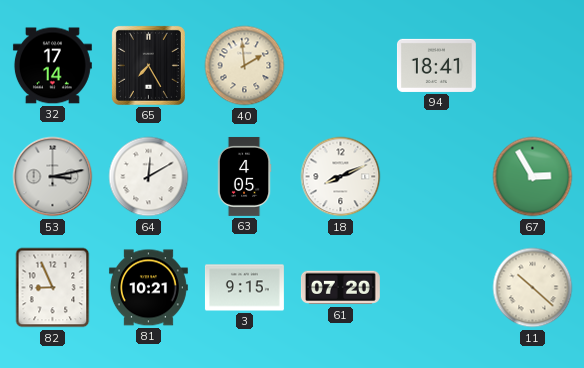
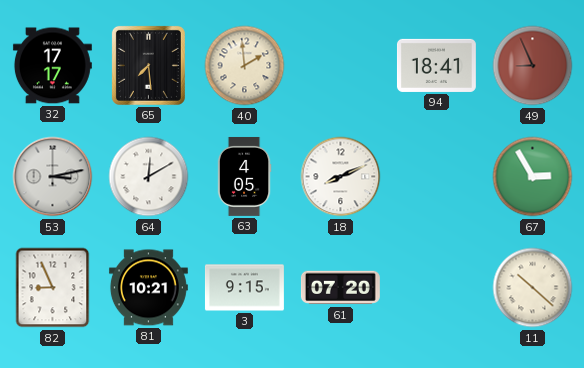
32: 17:14 -> 17:17
65: 7:25 -> 7:29
49: none -> 8:56
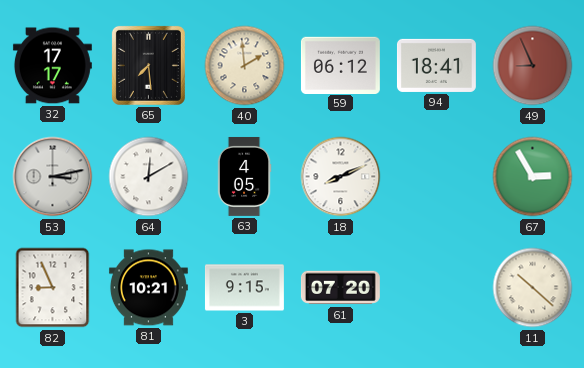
59: none -> 06:12
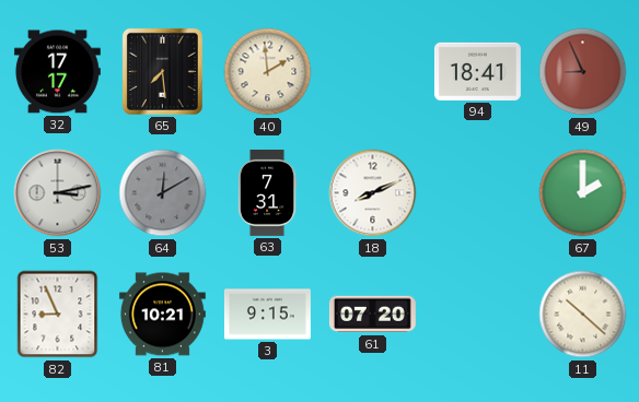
59: 06:12 -> none
64 dial: white -> grey
63: 4:05 -> 7:31
67: 2:55 -> 2:00
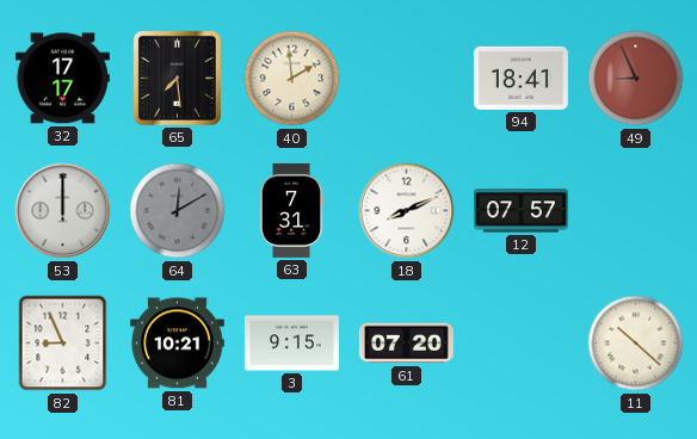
53: 3:13 -> 12:00
12: none -> 07:57
67: 2:00 -> none
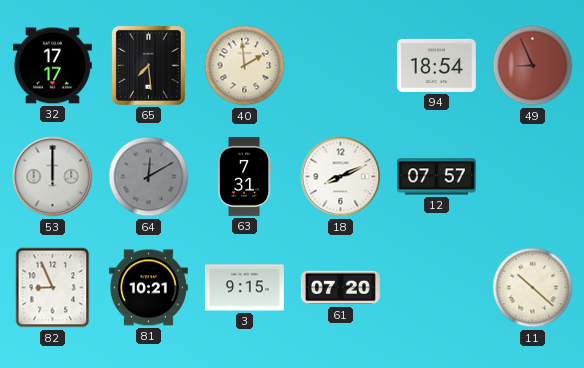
94: 18:41 -> 18:54
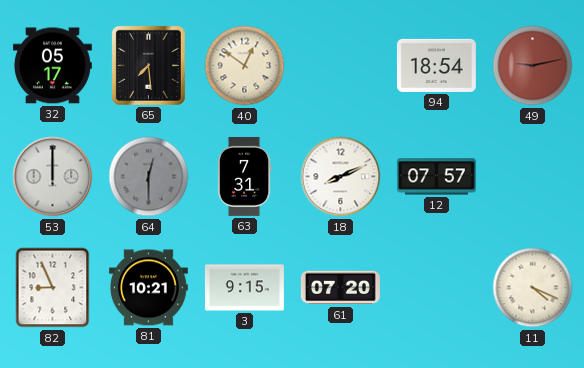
32: 17:17 -> 05:17
40: 1:59 -> 12:51
49: 8:56 -> 9:13
64: 12:10 -> 12:30
11: 10:22 -> 4:19
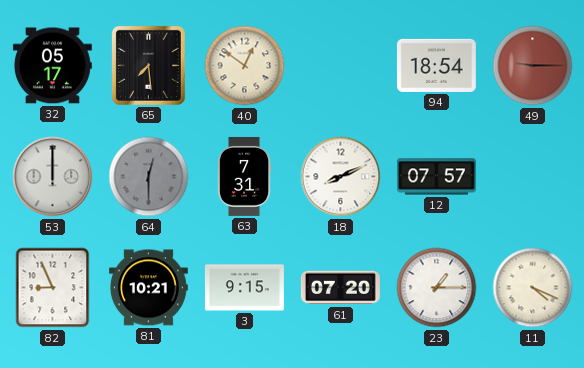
49: 9:13 -> 9:15
23: none -> 1:15
